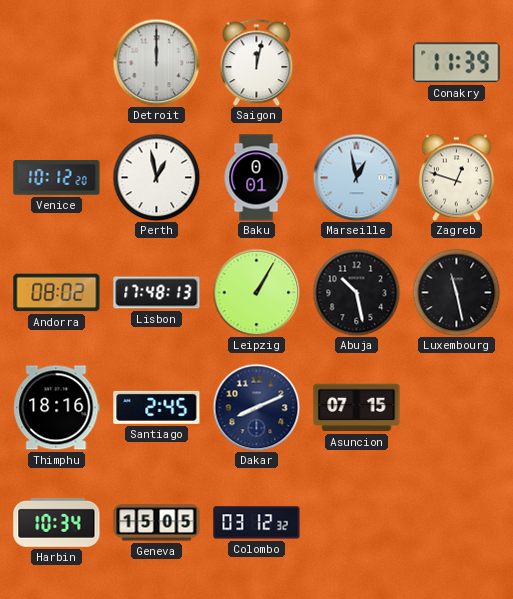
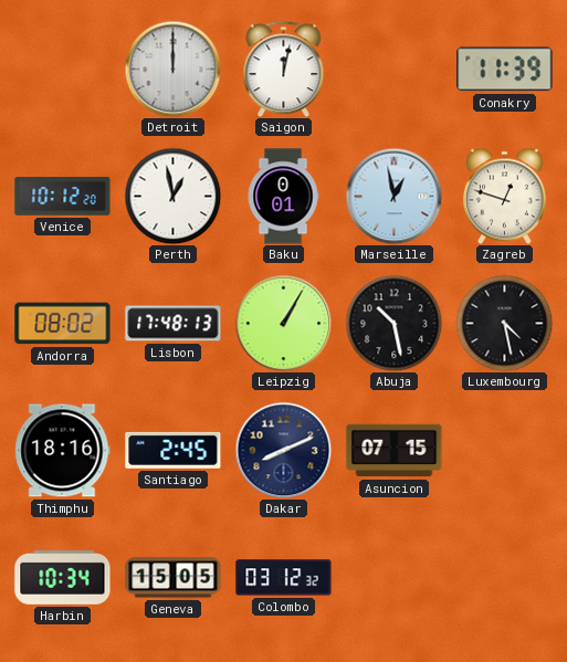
Luxembourg: 11:28 -> 4:28
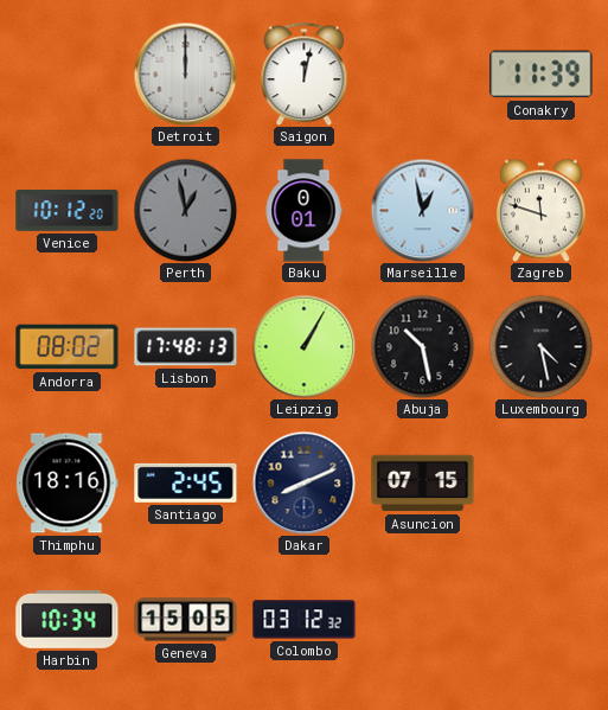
Perth dial: white -> grey
Zagreb: 12:48 -> 11:48
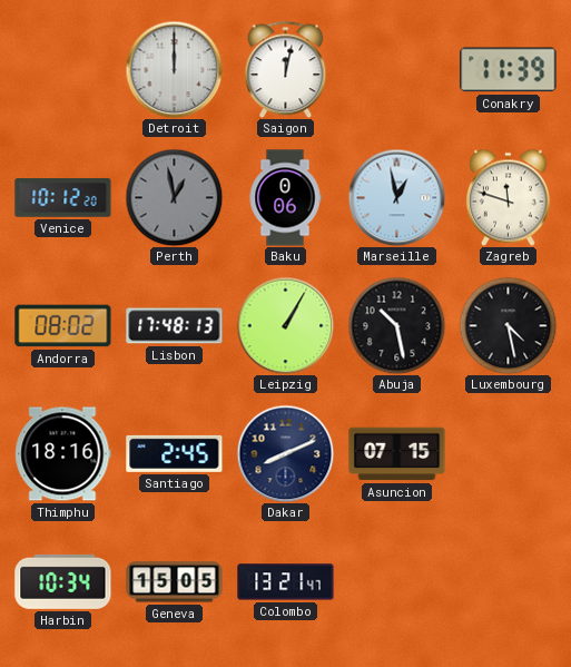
Baku: 0:01 -> 0:06
Colombo: 03:12 -> 13:21
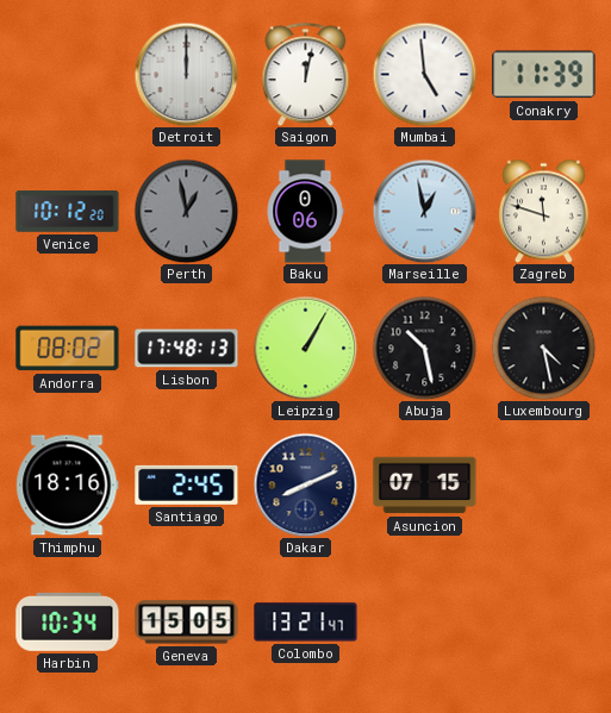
Mumbai: none -> 4:59
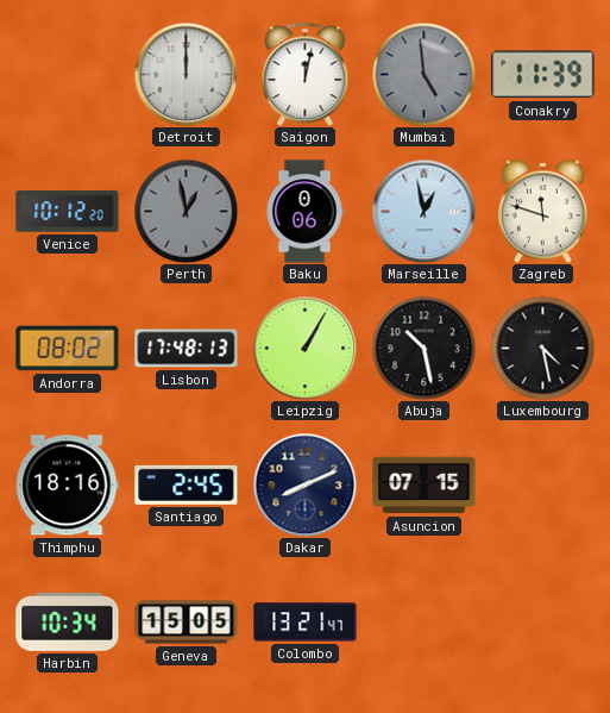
Mumbai dial: white -> grey
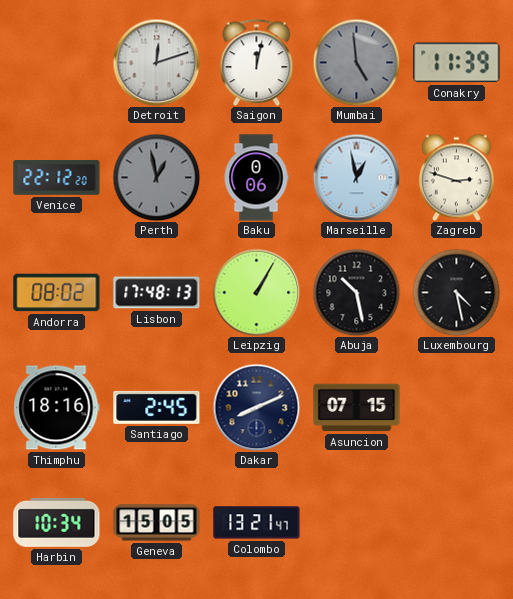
Detroit: 12:00 -> 12:12
Venice: 10:12 -> 22:12
Zagreb: 11:48 -> 2:48
